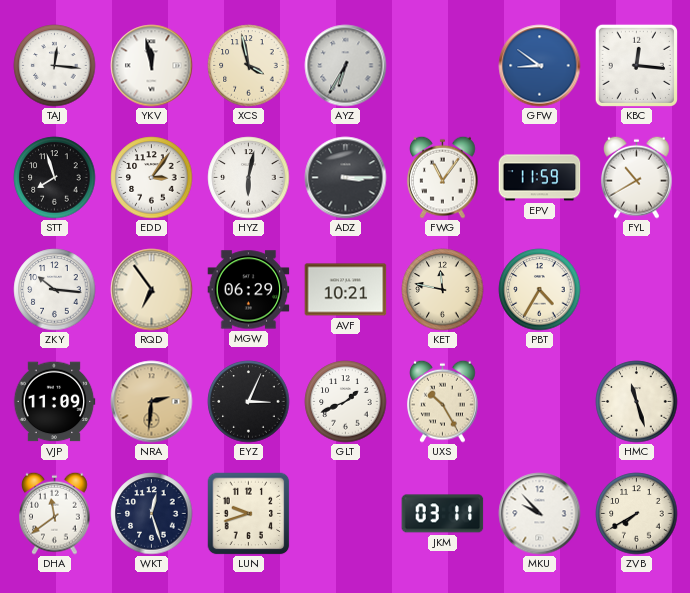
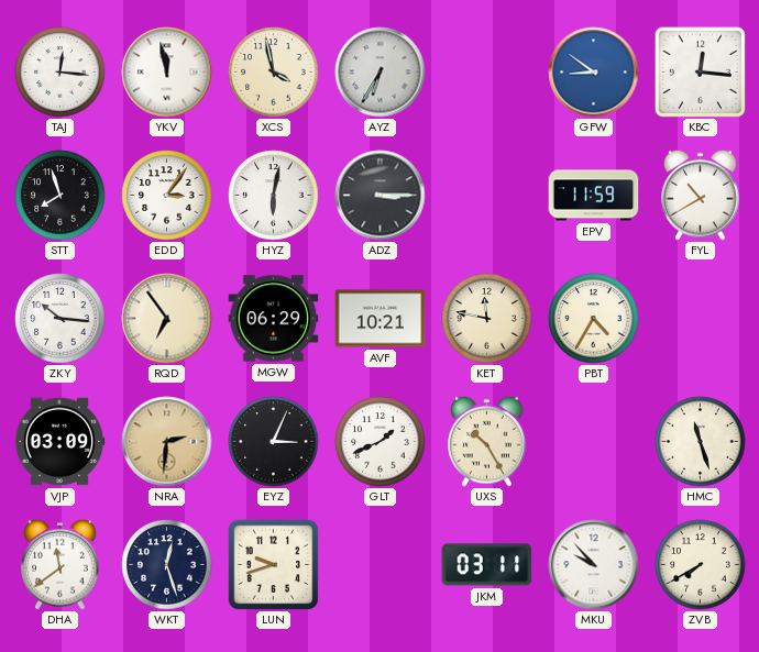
FWG: 11:06 -> none
VJP: 11:09 -> 03:09
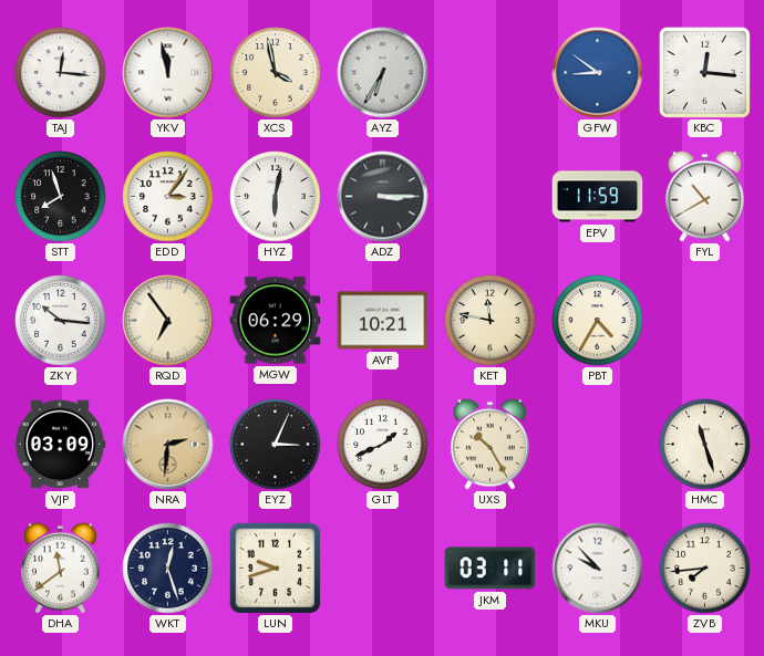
ZVB: 7:40 -> 7:44
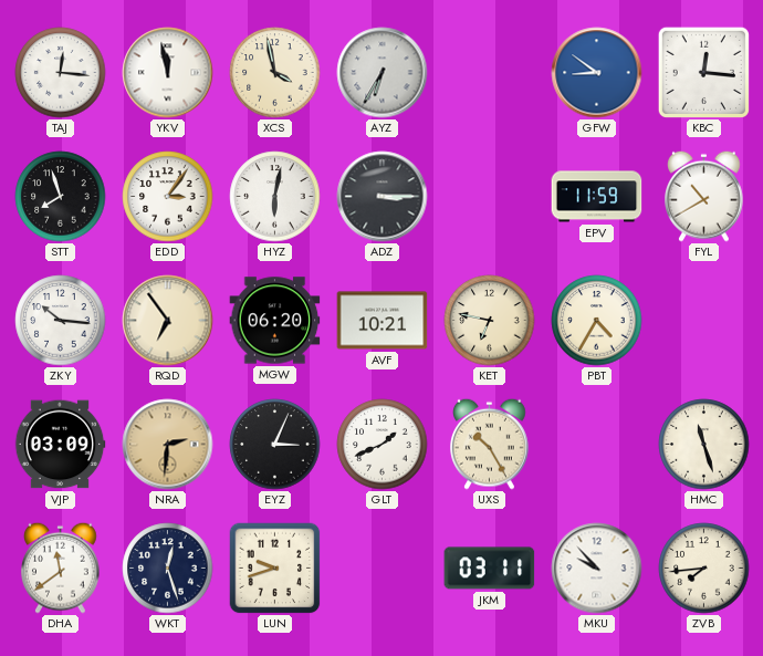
MGW: 06:29 -> 06:20
KET: 11:47 -> 6:47
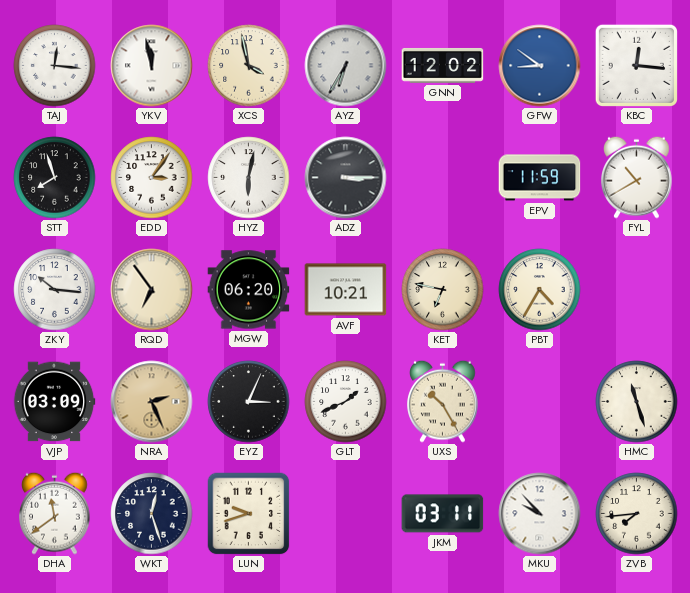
GNN: none -> 12:02
NRA: 2:31 -> 2:26
